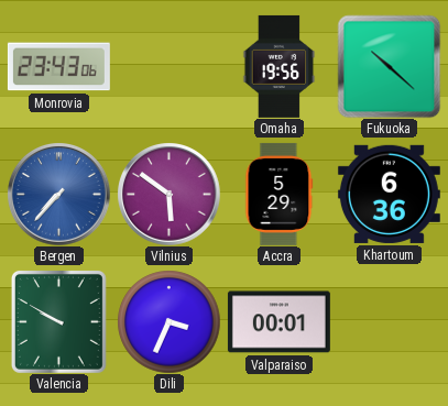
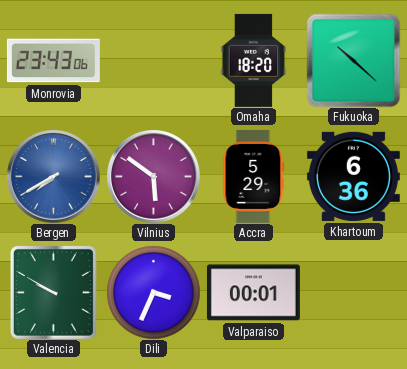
Omaha: 19:56 -> 18:20
Bergen: 7:37 -> 7:40
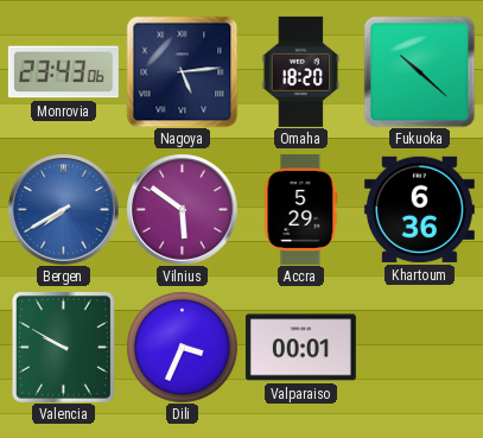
Nagoya: none -> 5:14
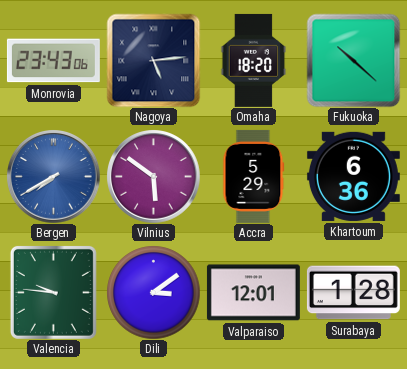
Valencia: 9:50 -> 9:46
Dili: 3:34 -> 3:09
Valparaiso: 00:01 -> 12:01
Surabaya: none -> 1:28
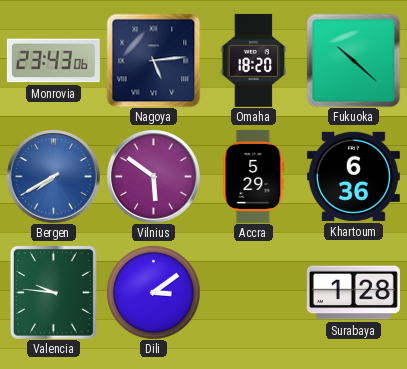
Valparaiso: 12:01 -> none
